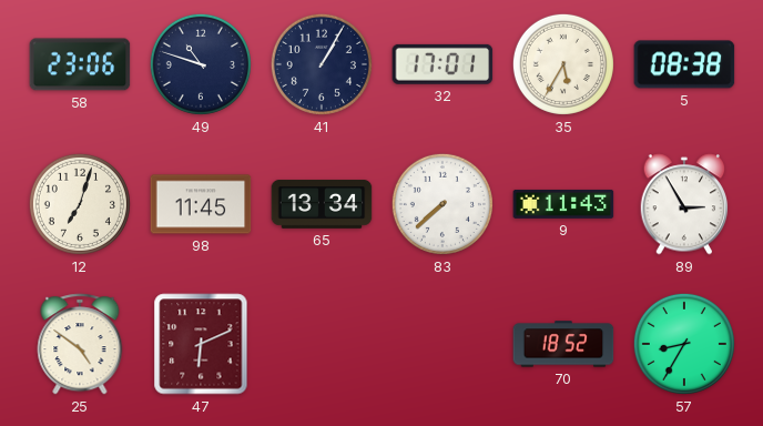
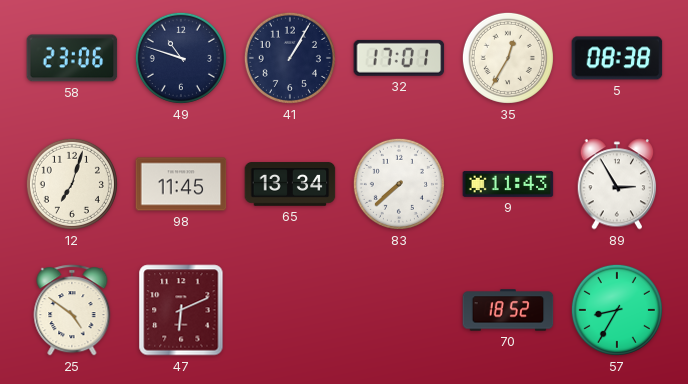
35: 5:35 -> 12:35
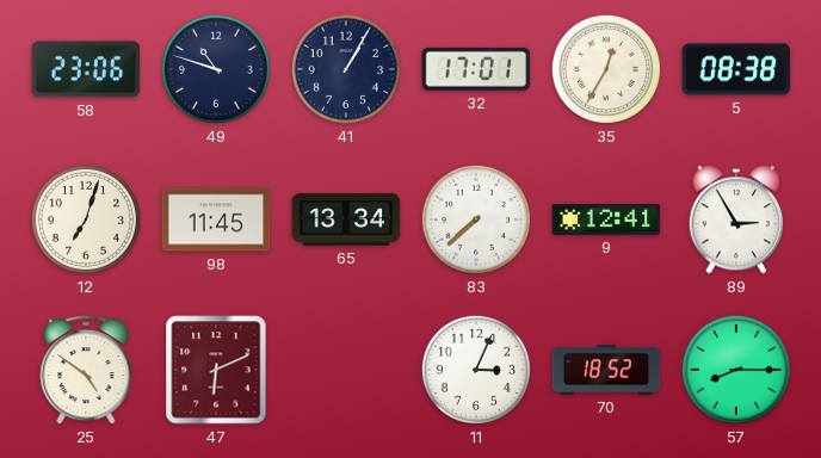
9: 11:43 -> 12:41
11: none -> 3:04
57: 8:35 -> 8:15
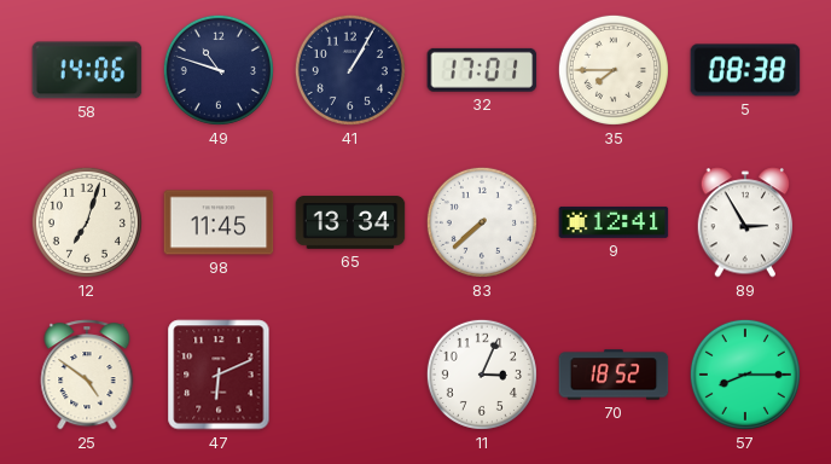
58: 23:06 -> 14:06
35: 12:35 -> 7:45
